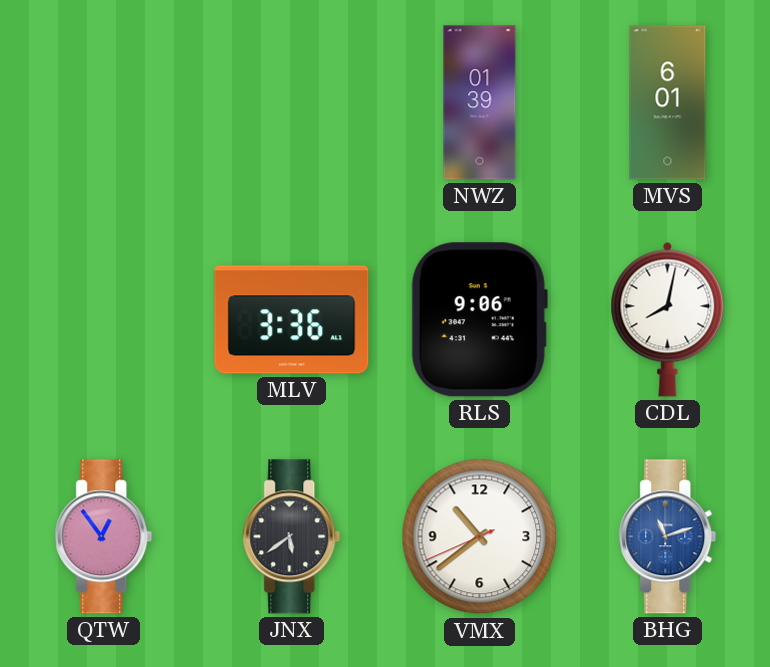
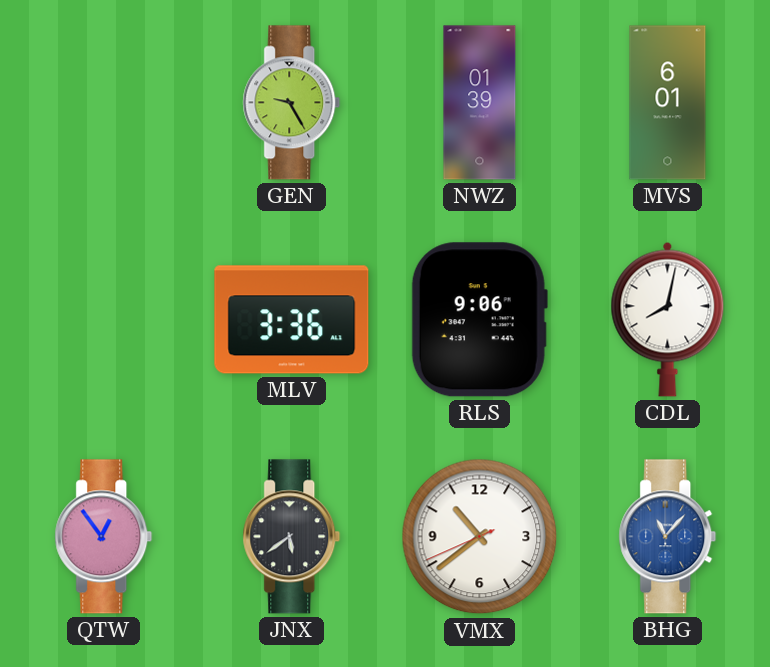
GEN: none -> 9:25
BHG: 11:12 -> 11:07
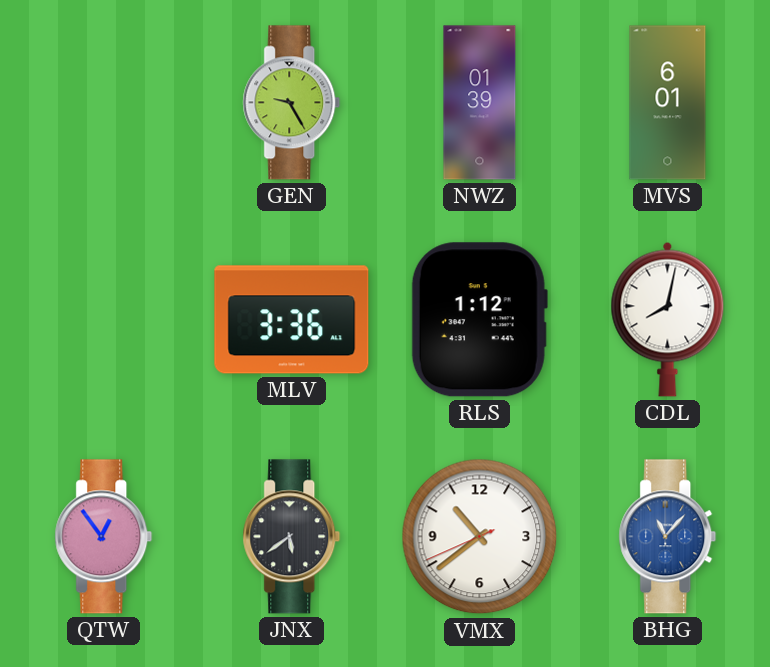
RLS: 9:06 -> 1:12
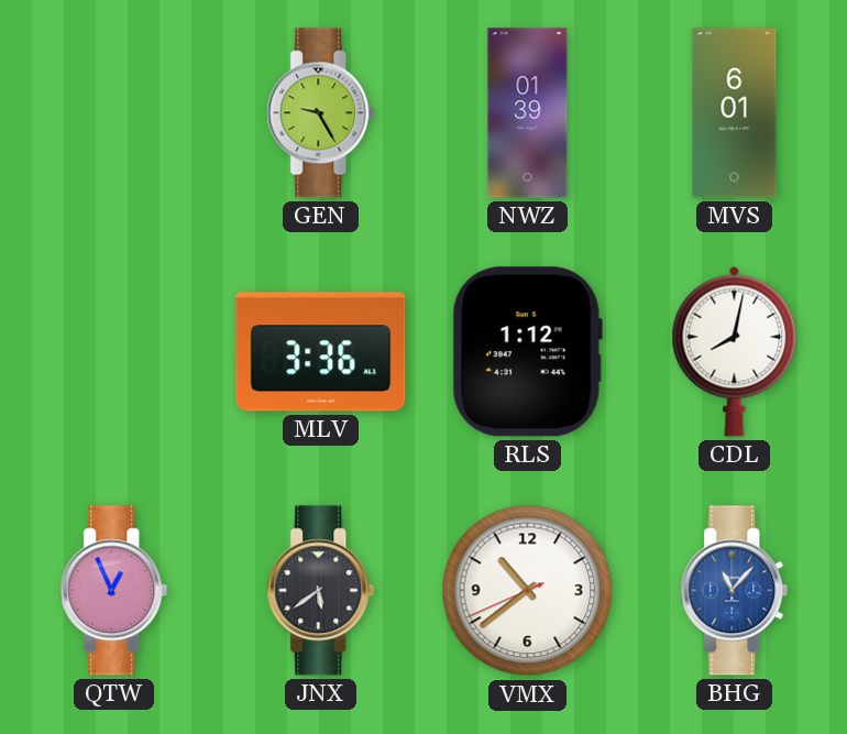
QTW: 12:54 -> 12:56
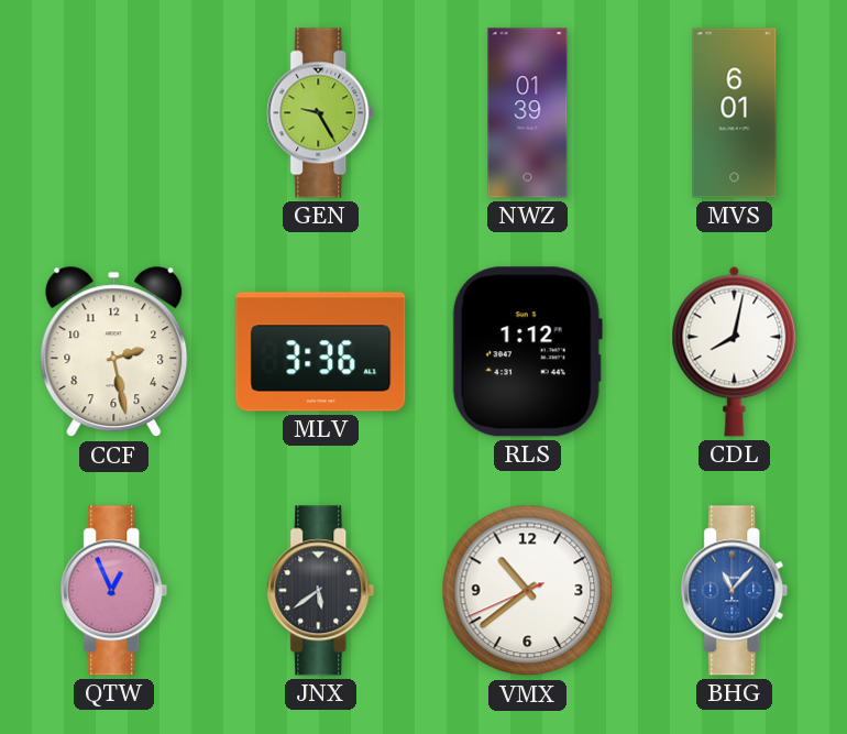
CCF: none -> 2:28
